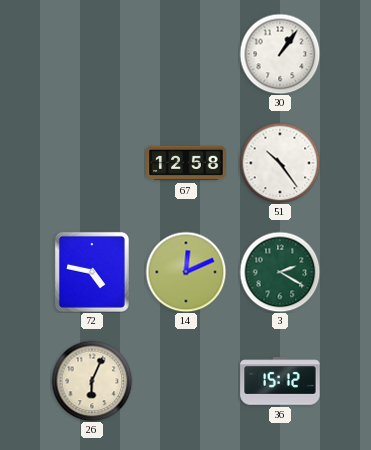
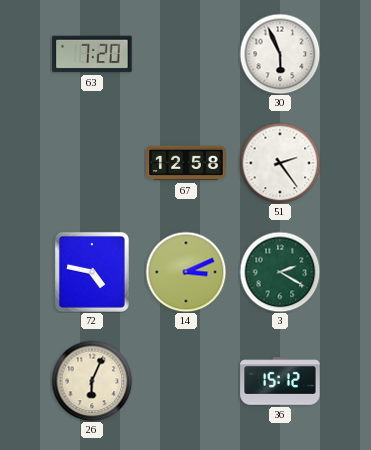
63: none -> 7:20
30: 1:06 -> 5:56
51: 10:24 -> 2:24
14: 12:11 -> 3:11
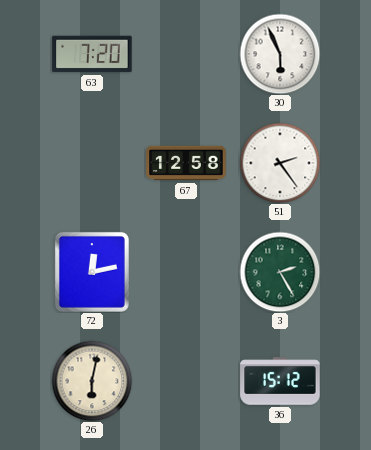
72: 4:47 -> 12:13
14: 3:11 -> none
3: 2:20 -> 2:25
26: 6:04 -> 6:02
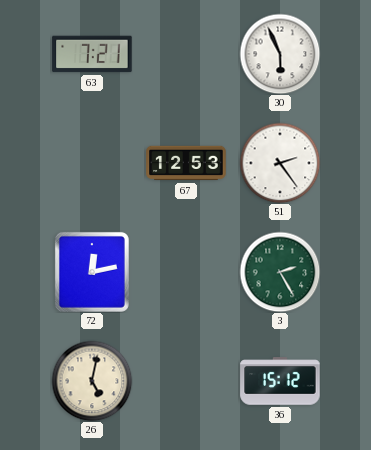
63: 7:20 -> 7:21
67: 12:58 -> 12:53
26: 6:02 -> 5:02
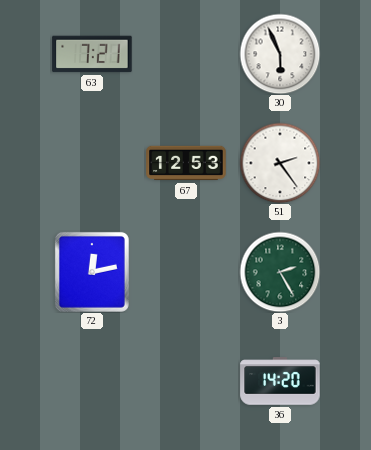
26: 5:02 -> none
36: 15:12 -> 14:20
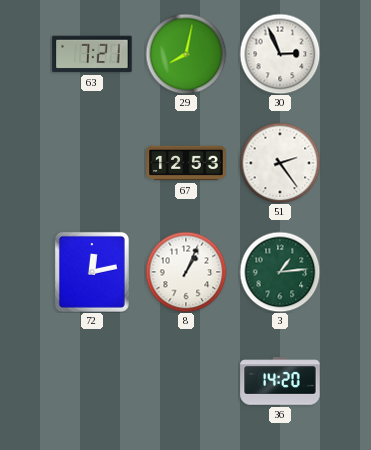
29: none -> 8:02
30: 5:56 -> 2:56
8: none -> 1:04
3: 2:25 -> 1:14
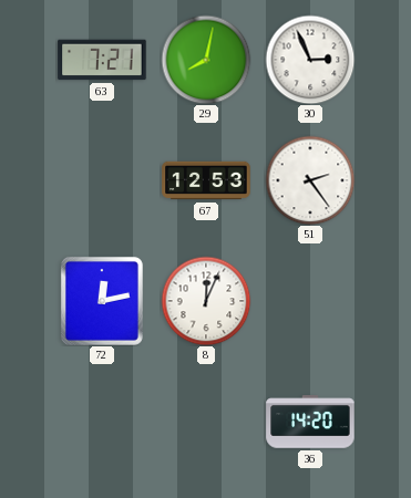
8: 1:04 -> 12:04
3: 1:14 -> none
